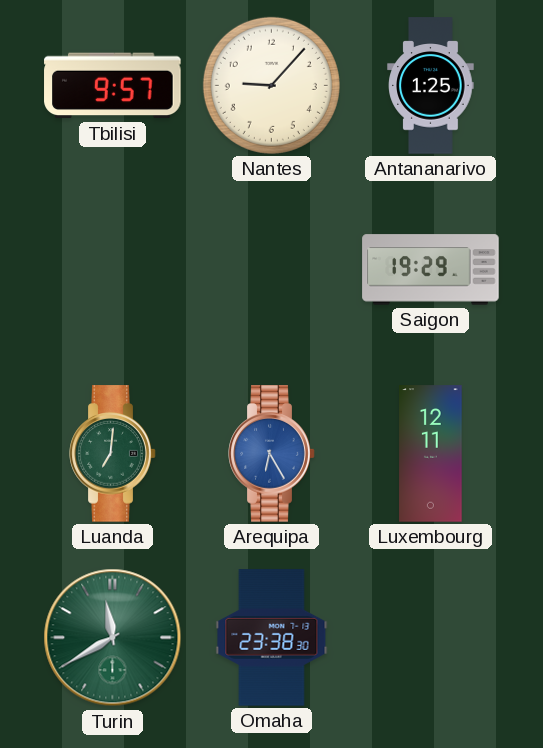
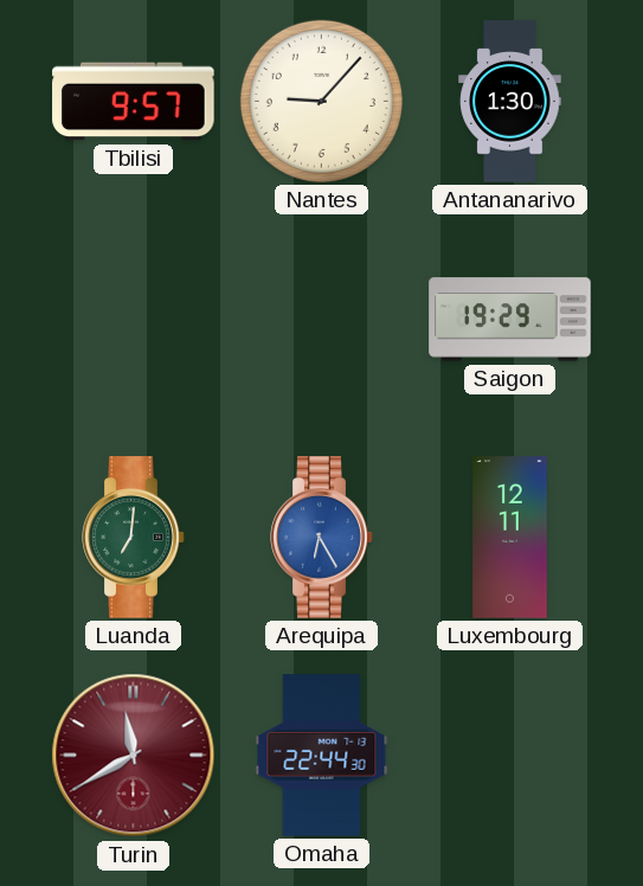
Antananarivo: 1:25 -> 1:30
Turin dial: green -> burgundy
Omaha: 23:38 -> 22:44
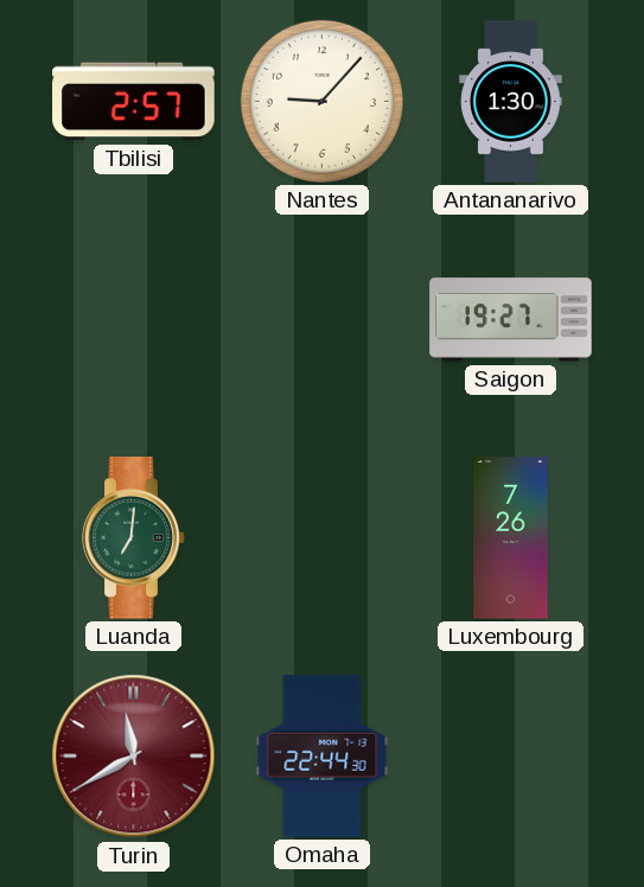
Tbilisi: 9:57 -> 2:57
Saigon: 19:29 -> 19:27
Arequipa: 6:25 -> none
Luxembourg: 12:11 -> 7:26
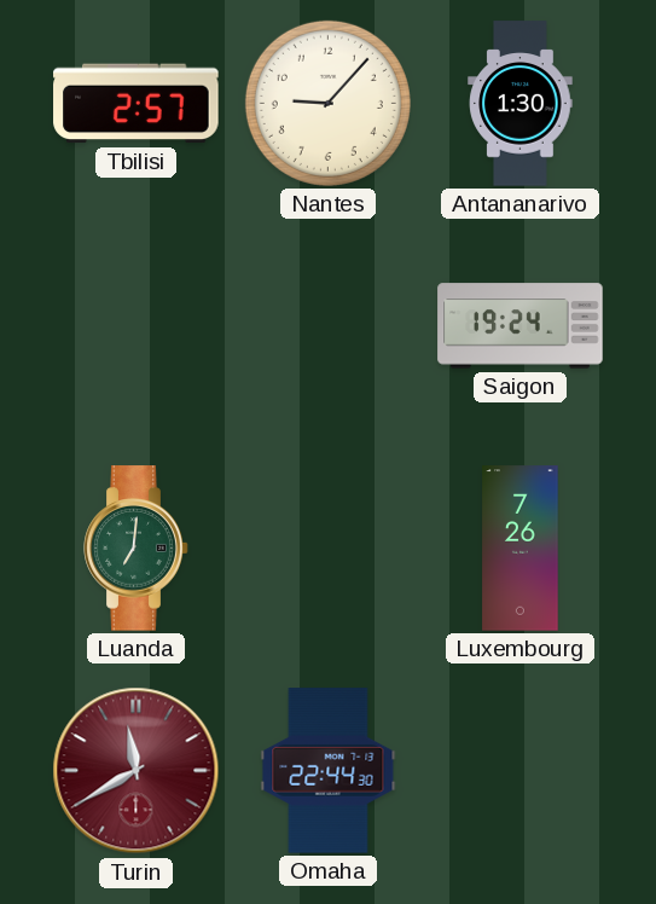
Saigon: 19:27 -> 19:24
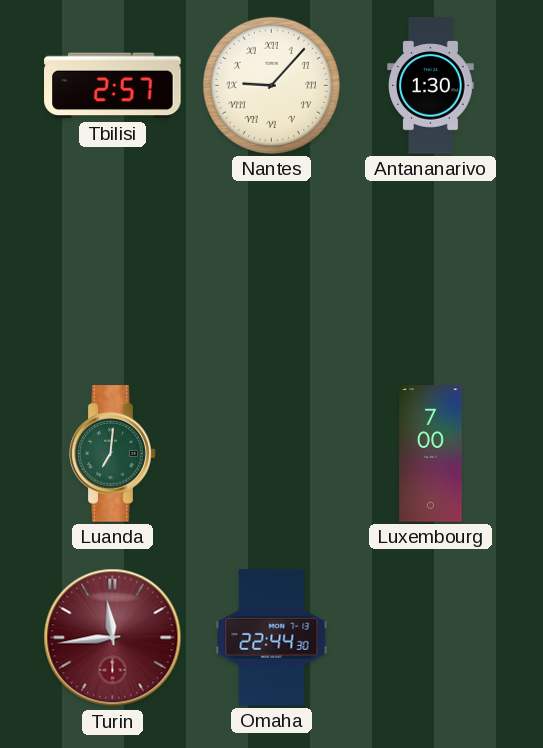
Nantes numerals: Arabic -> Roman
Saigon: 19:24 -> none
Luxembourg: 7:26 -> 7:00
Turin: 11:40 -> 11:44
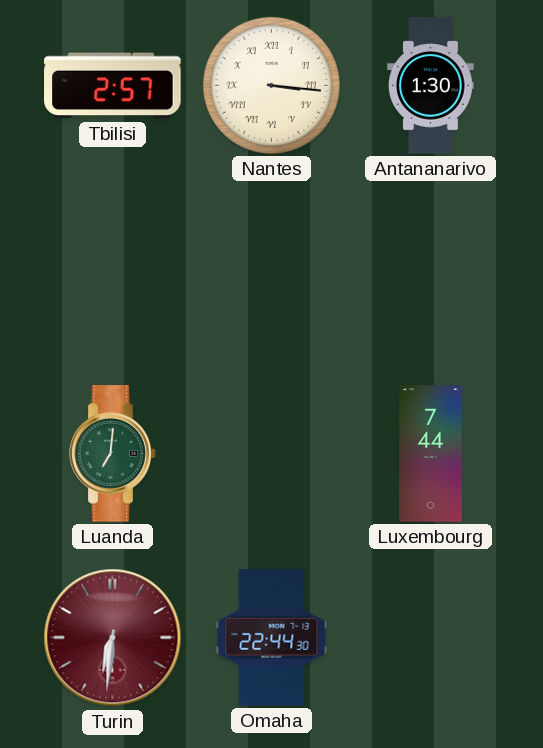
Nantes: 9:07 -> 3:16
Luxembourg: 7:00 -> 7:44
Turin: 11:44 -> 6:31
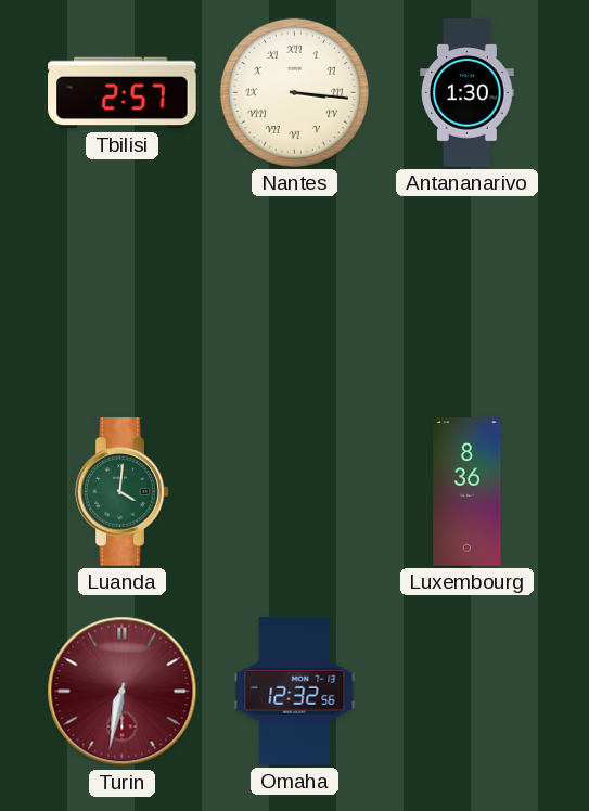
Luanda: 7:01 -> 4:01
Luxembourg: 7:44 -> 8:36
Turin: 6:31 -> 6:32
Omaha: 22:44 -> 12:32
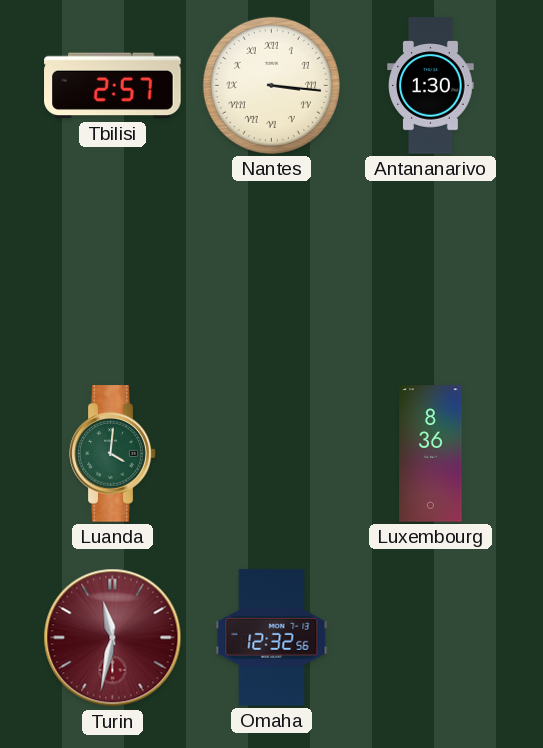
Turin: 6:32 -> 11:32
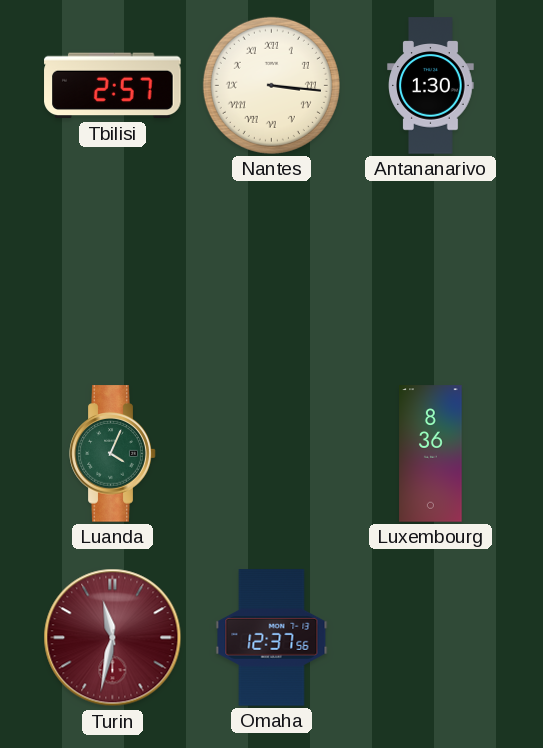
Luanda: 4:01 -> 4:04
Omaha: 12:32 -> 12:37
